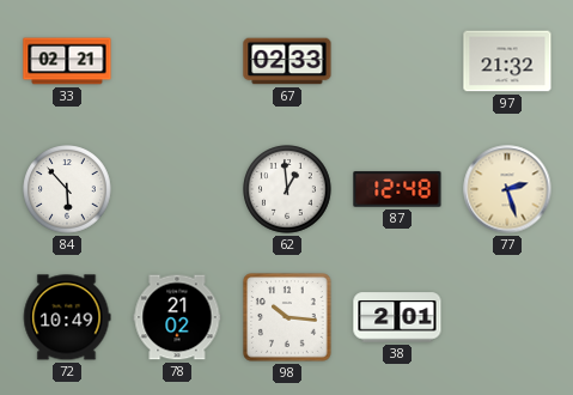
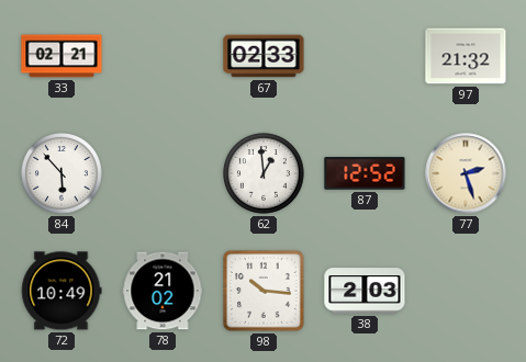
87: 12:48 -> 12:52
38: 2:01 -> 2:03
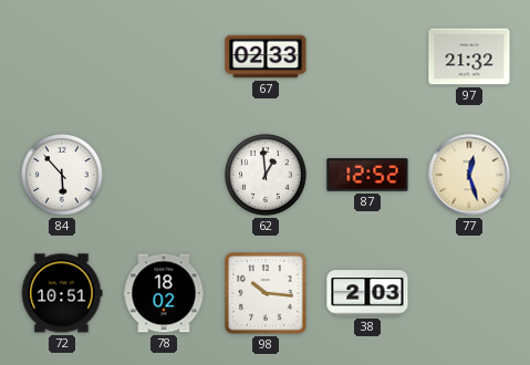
33: 02:21 -> none
77: 2:27 -> 12:27
72: 10:49 -> 10:51
78: 21:02 -> 18:02
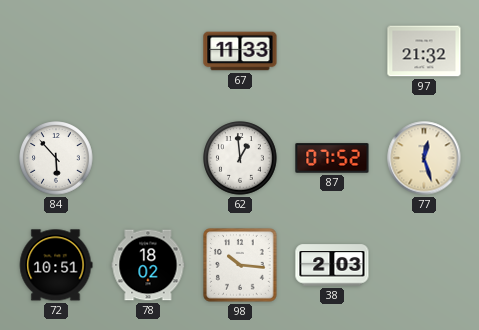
67: 02:33 -> 11:33
87: 12:52 -> 07:52
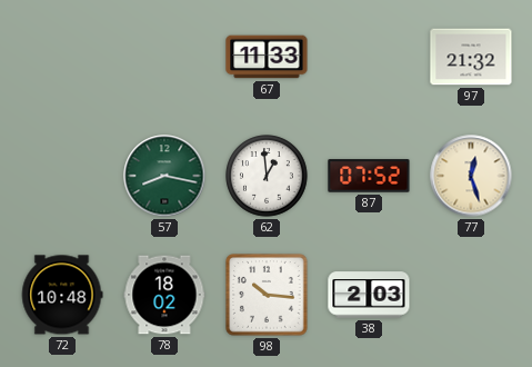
84: 5:53 -> none
57: none -> 8:17
72: 10:51 -> 10:48
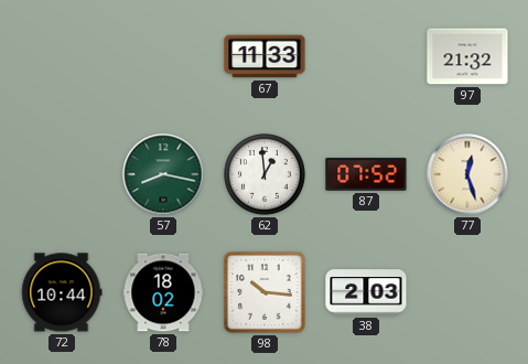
72: 10:48 -> 10:44
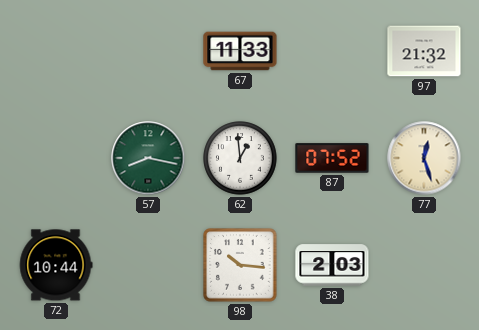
78: 18:02 -> none
